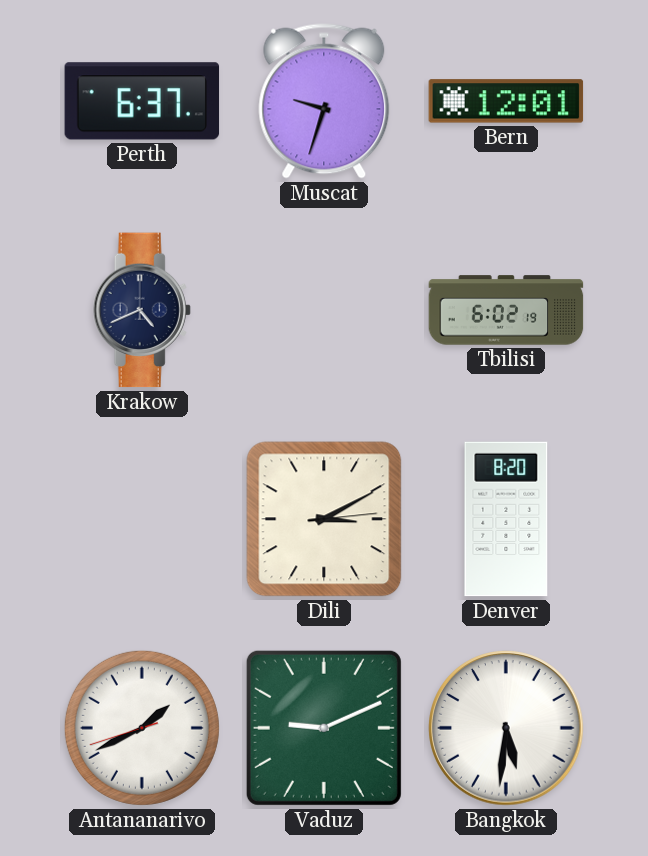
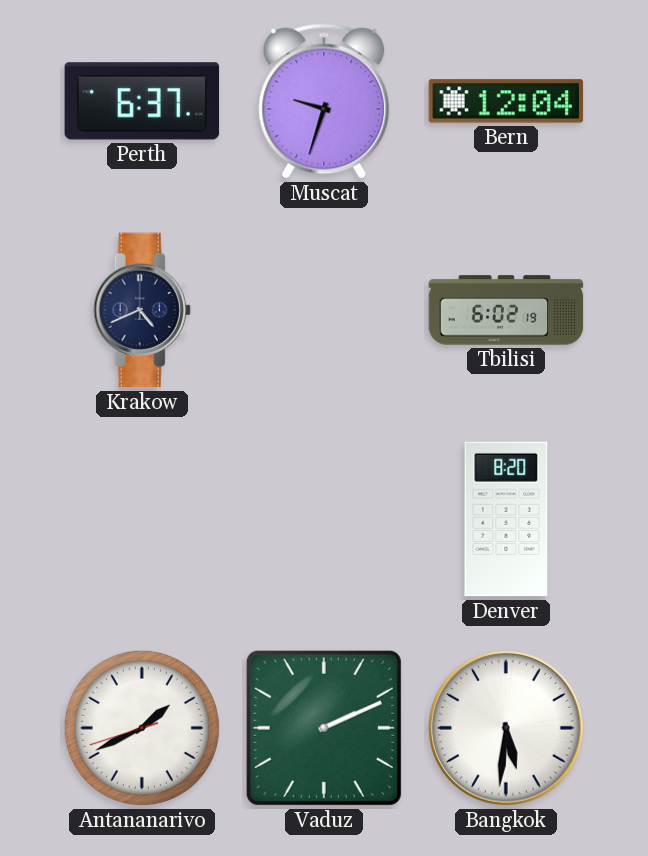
Bern: 12:01 -> 12:04
Dili: 3:10 -> none
Vaduz: 9:11 -> 2:11
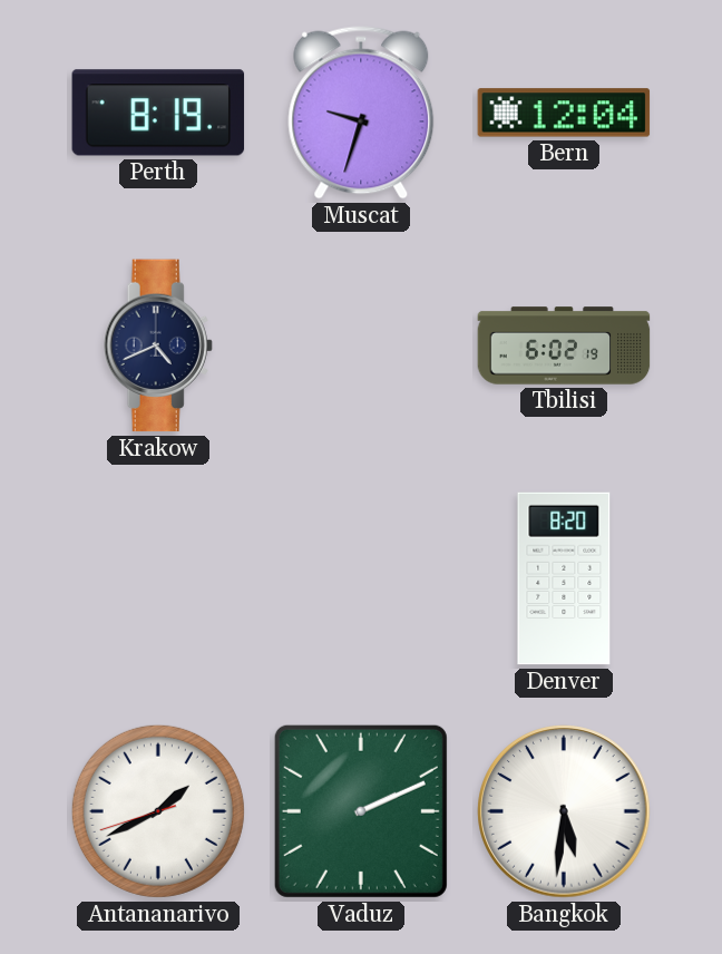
Perth: 6:37 -> 8:19
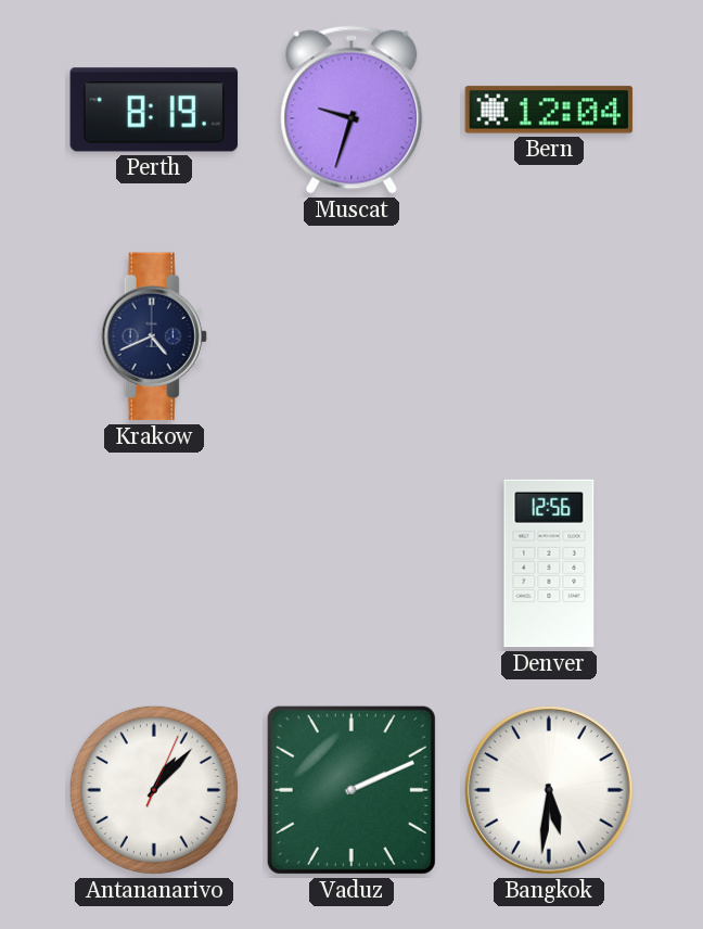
Tbilisi: 6:02 -> none
Denver: 8:20 -> 12:56
Antananarivo: 1:40 -> 1:07
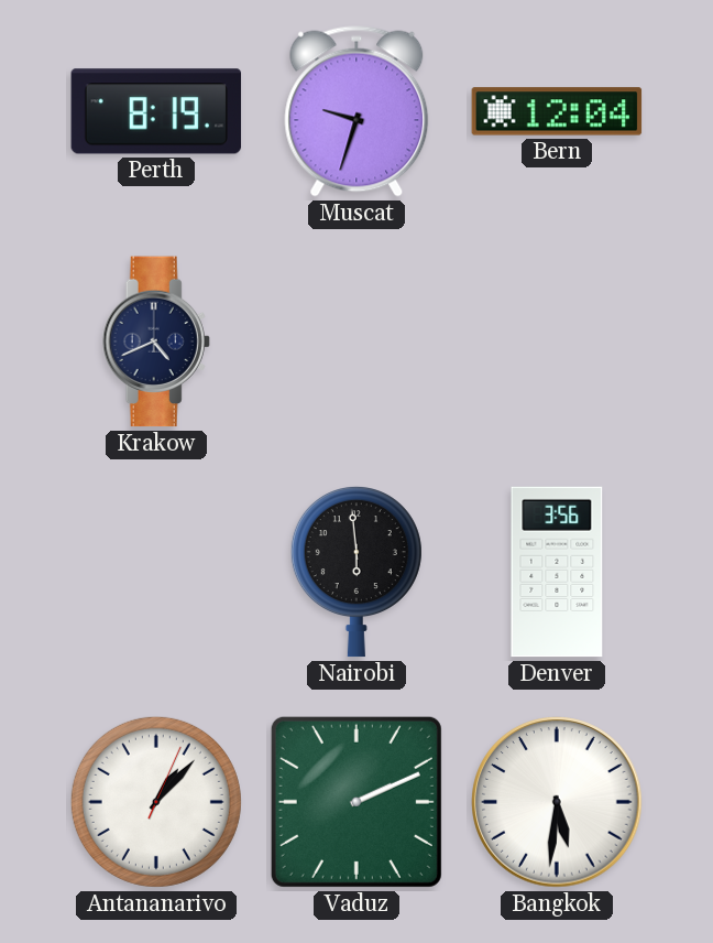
Nairobi: none -> 5:59
Denver: 12:56 -> 3:56
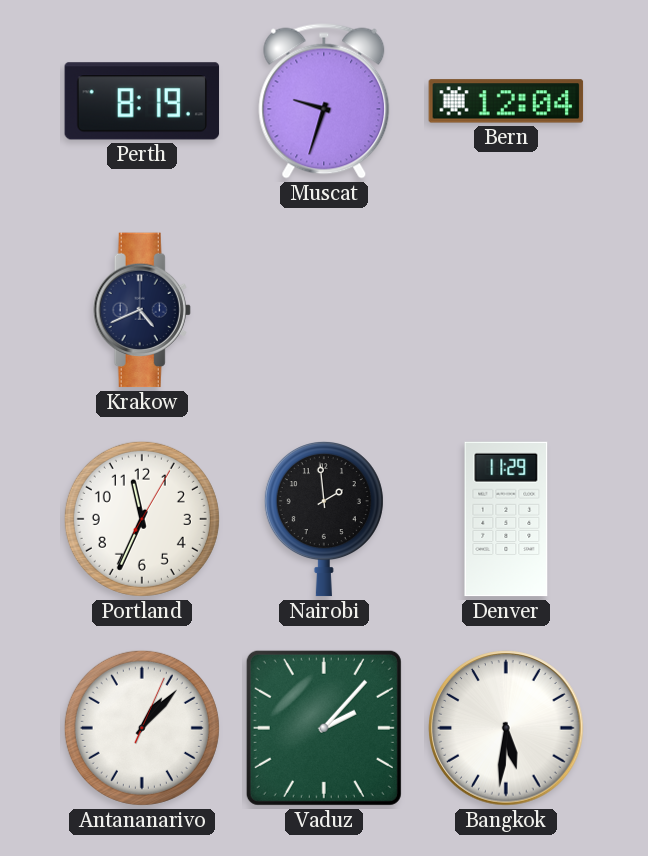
Portland: none -> 11:34
Nairobi: 5:59 -> 1:59
Denver: 3:56 -> 11:29
Vaduz: 2:11 -> 2:07
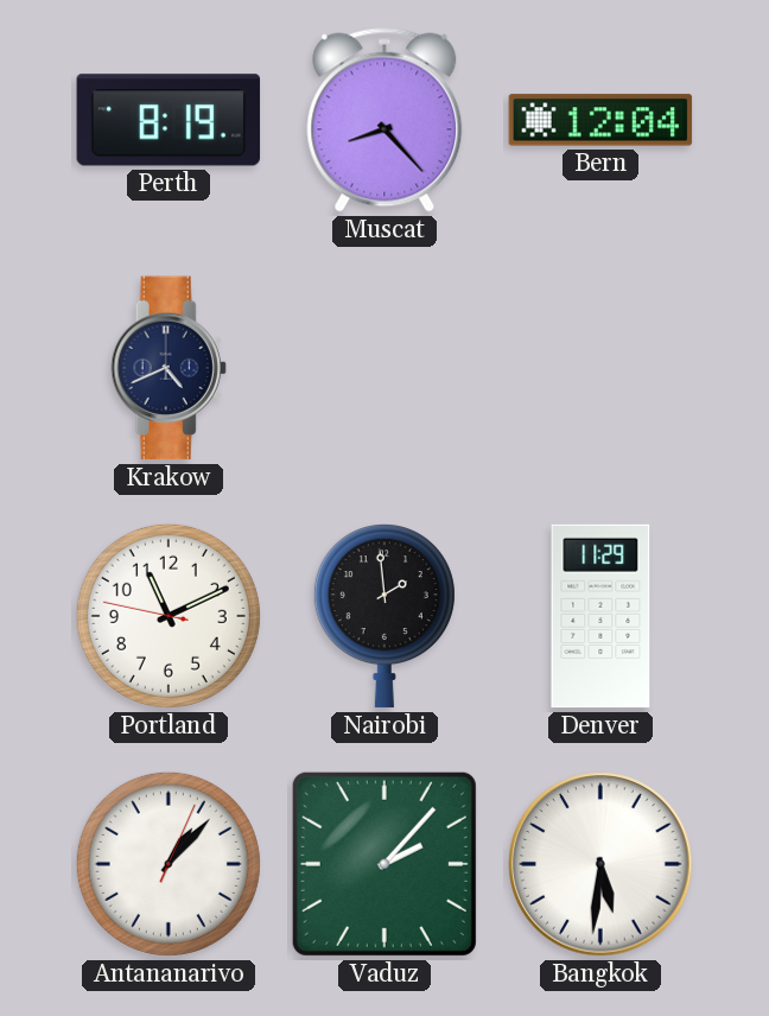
Muscat: 9:33 -> 8:23
Portland: 11:34 -> 11:10
